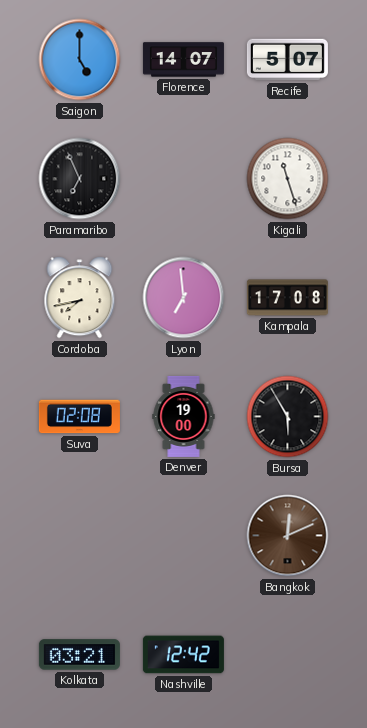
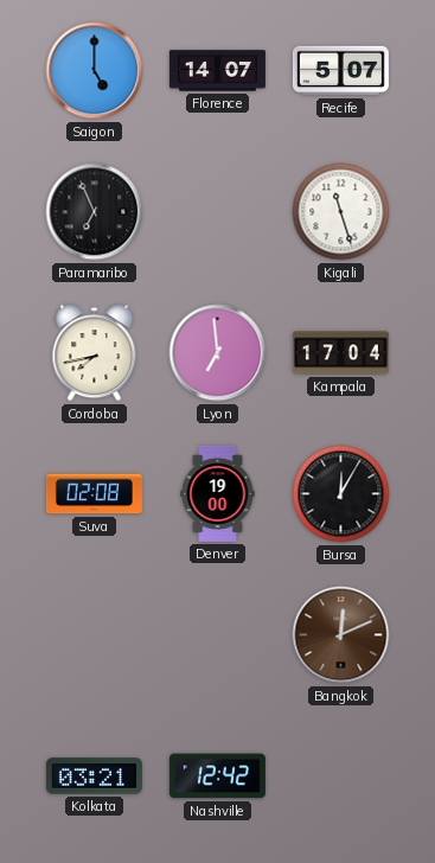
Kampala: 17:08 -> 17:04
Bursa: 5:55 -> 12:05
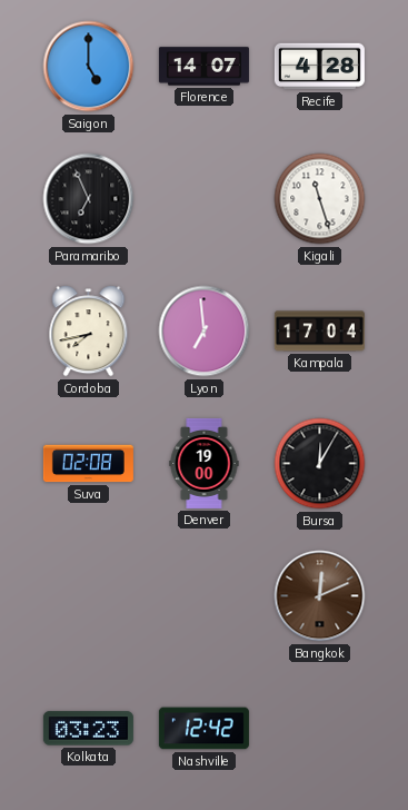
Recife: 5:07 -> 4:28
Kolkata: 03:21 -> 03:23
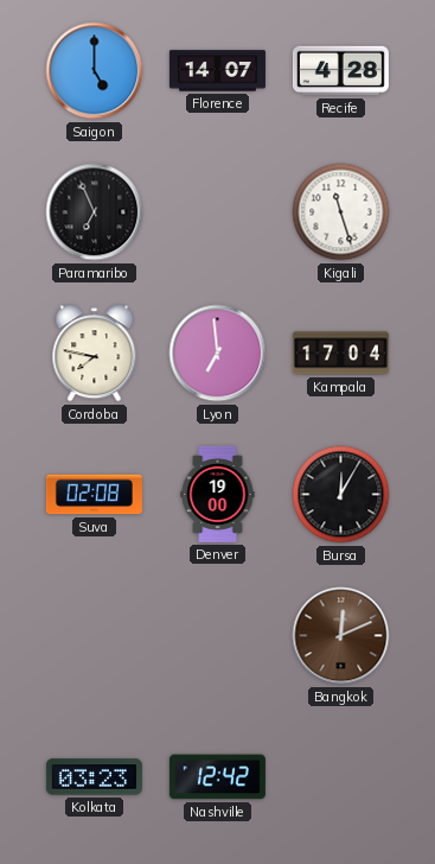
Cordoba: 7:43 -> 7:47
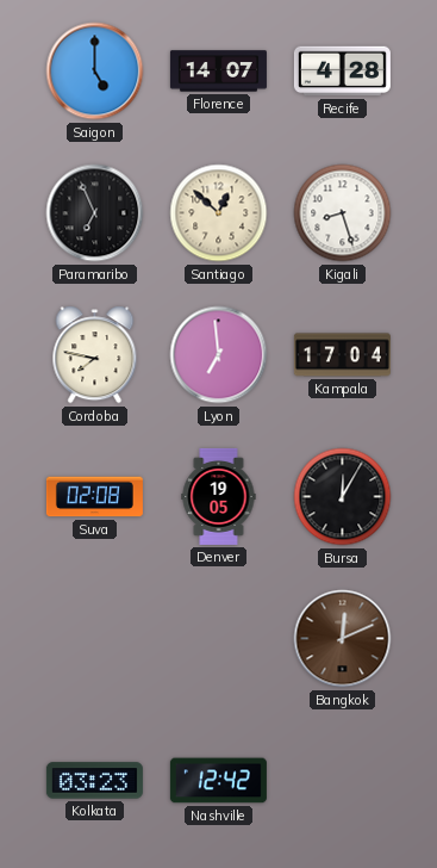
Santiago: none -> 12:52
Kigali: 11:27 -> 8:27
Denver: 19:00 -> 19:05
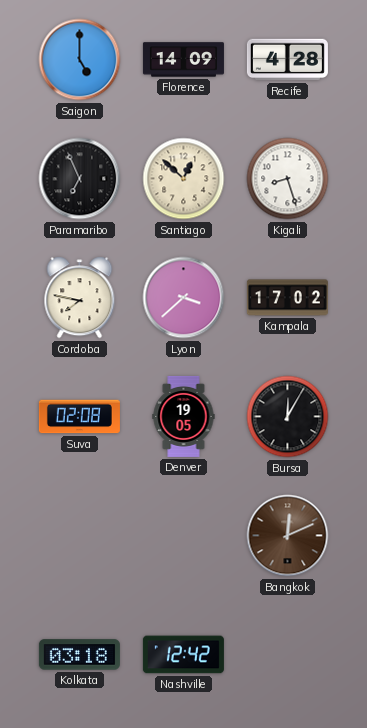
Florence: 14:07 -> 14:09
Lyon: 6:59 -> 3:38
Kampala: 17:04 -> 17:02
Kolkata: 03:23 -> 03:18
